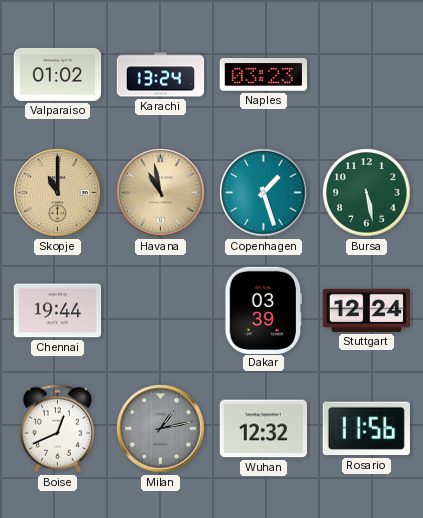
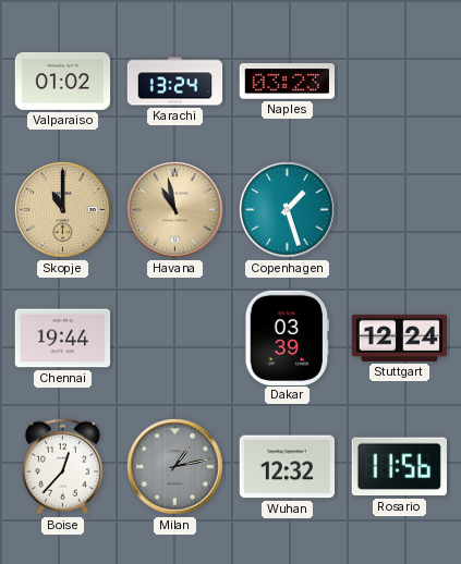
Bursa: 5:28 -> none
Boise: 12:41 -> 12:37
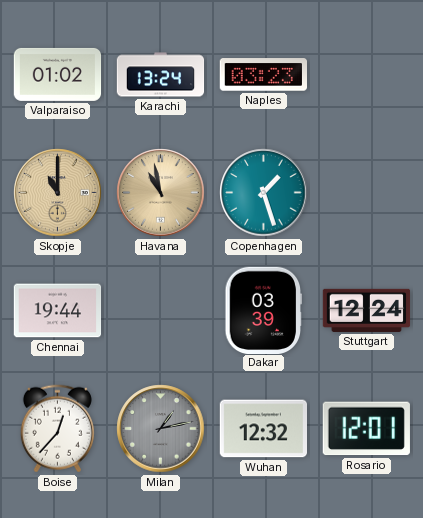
Rosario: 11:56 -> 12:01
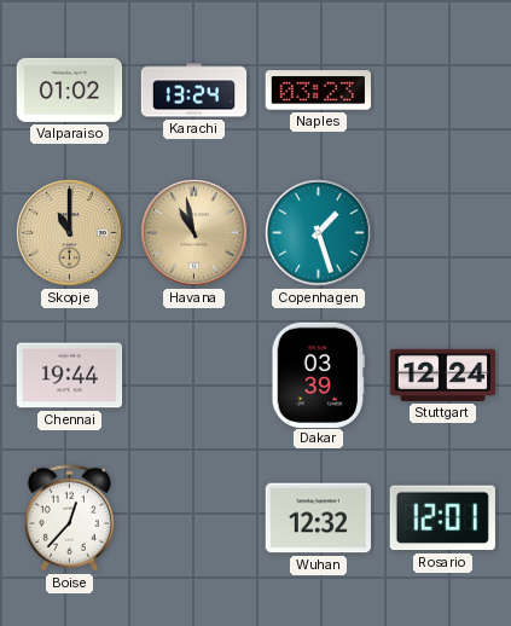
Milan: 1:13 -> none
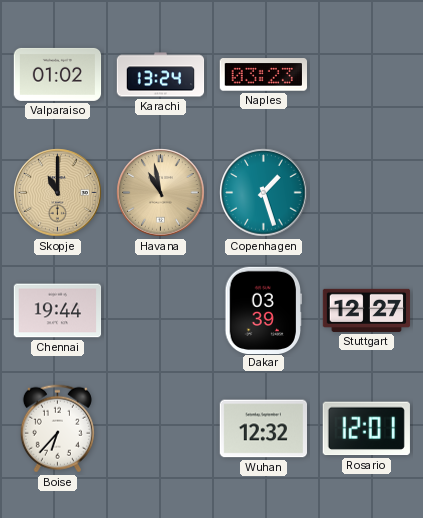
Stuttgart: 12:24 -> 12:27
Boise: 12:37 -> 6:37
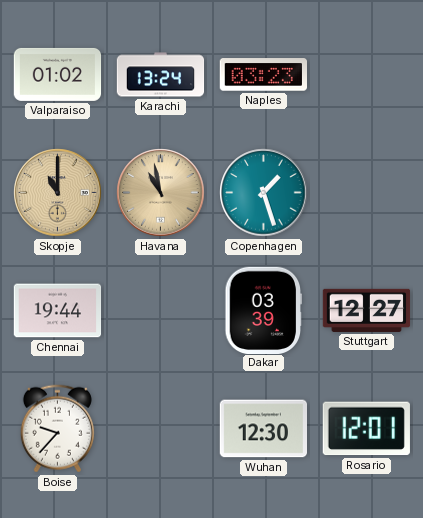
Boise: 6:37 -> 9:37
Wuhan: 12:32 -> 12:30
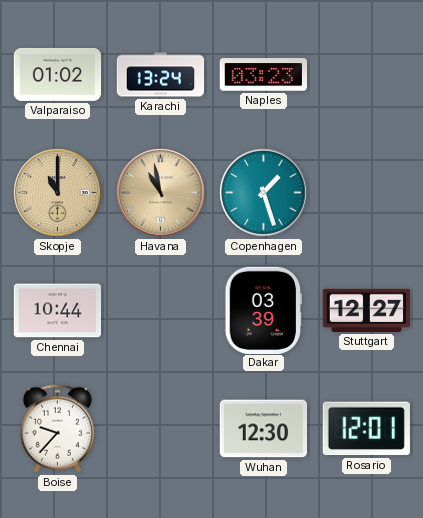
Chennai: 19:44 -> 10:44
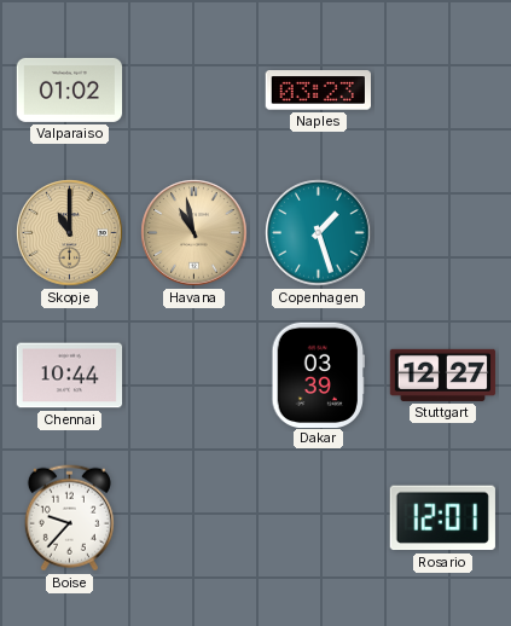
Karachi: 13:24 -> none
Wuhan: 12:30 -> none
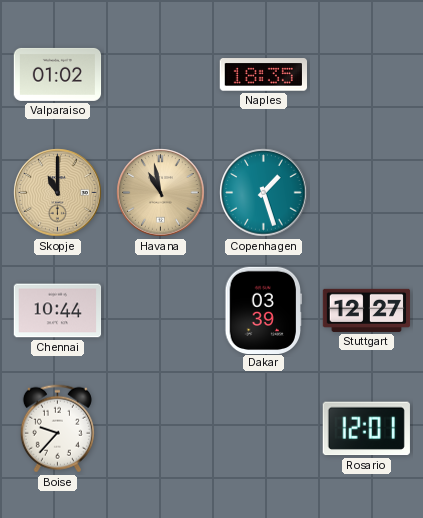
Naples: 03:23 -> 18:35
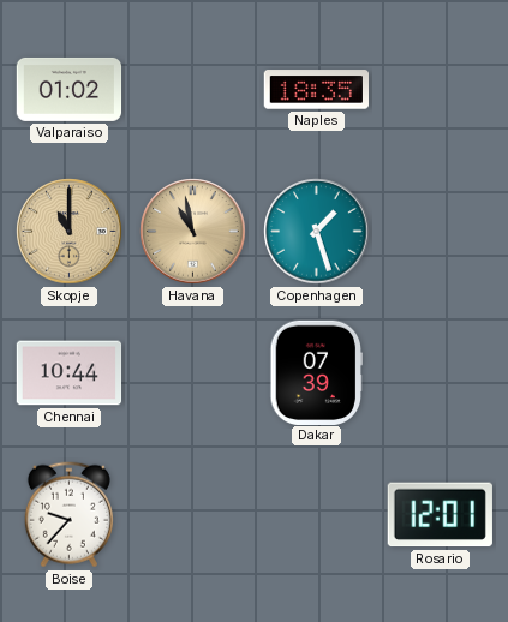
Dakar: 03:39 -> 07:39
Stuttgart: 12:27 -> none
